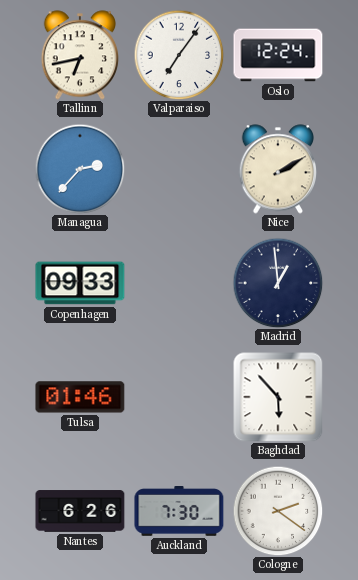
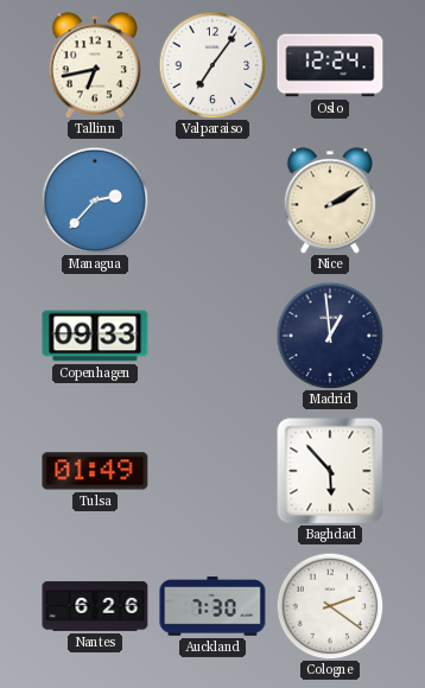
Tulsa: 01:46 -> 01:49
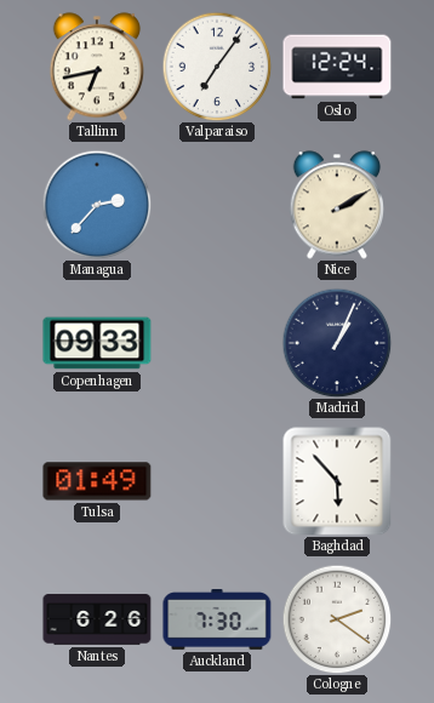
Madrid: 12:59 -> 1:04
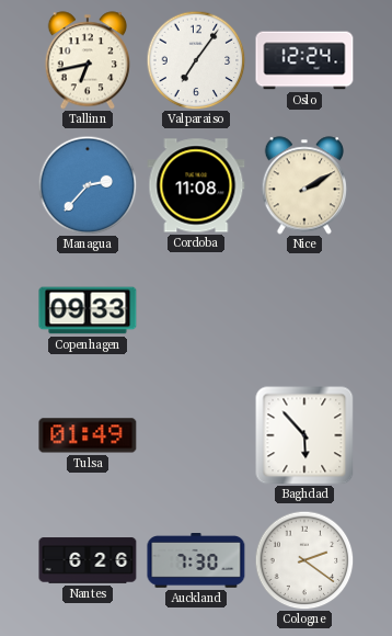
Cordoba: none -> 11:08
Madrid: 1:04 -> none
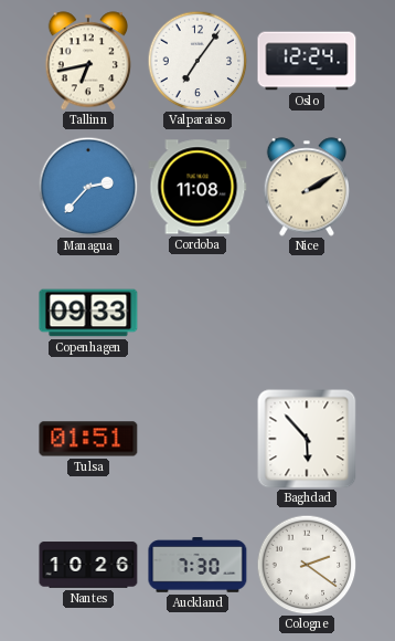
Tulsa: 01:49 -> 01:51
Nantes: 6:26 -> 10:26
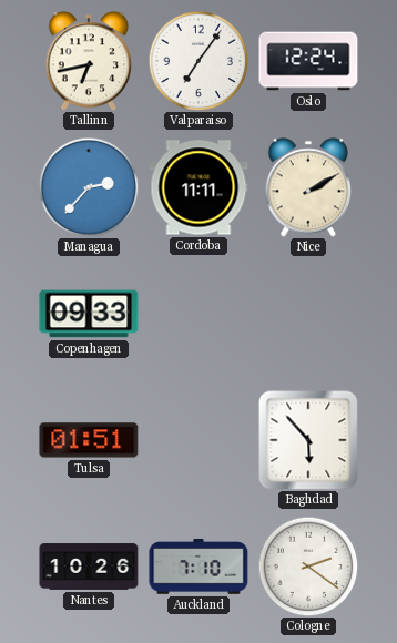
Cordoba: 11:08 -> 11:11
Auckland: 7:30 -> 7:10
